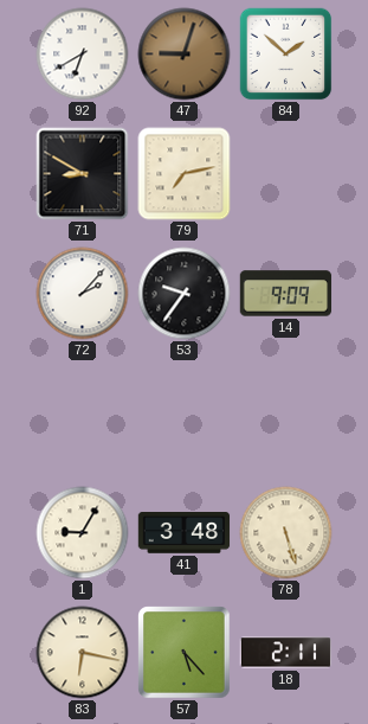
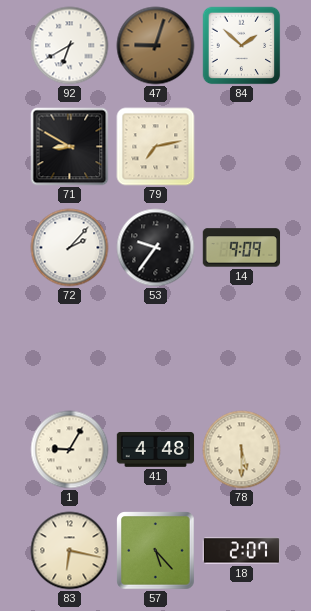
41: 3:48 -> 4:48
78: 5:27 -> 5:30
18: 2:11 -> 2:07
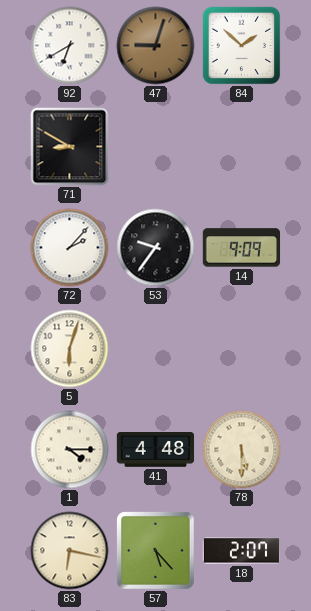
79: 7:13 -> none
5: none -> 6:03
1: 9:05 -> 4:15
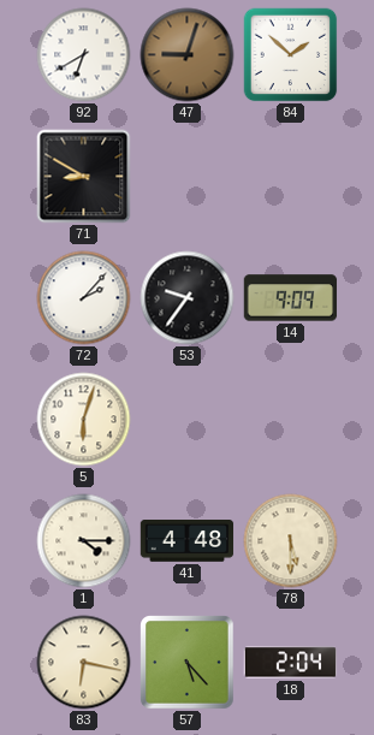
18: 2:07 -> 2:04
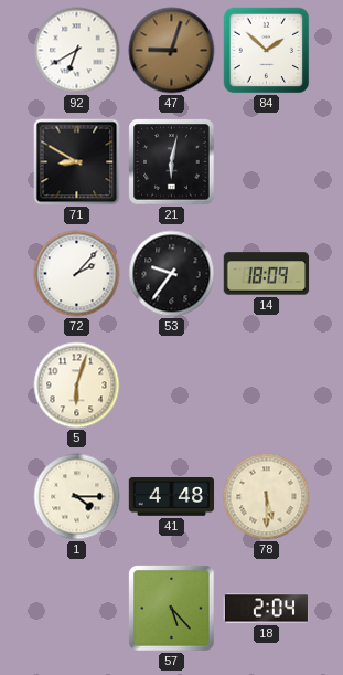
21: none -> 6:02
14: 9:09 -> 18:09
83: 6:17 -> none
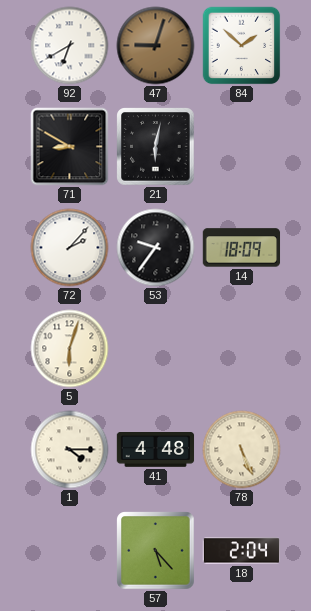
78: 5:30 -> 5:26
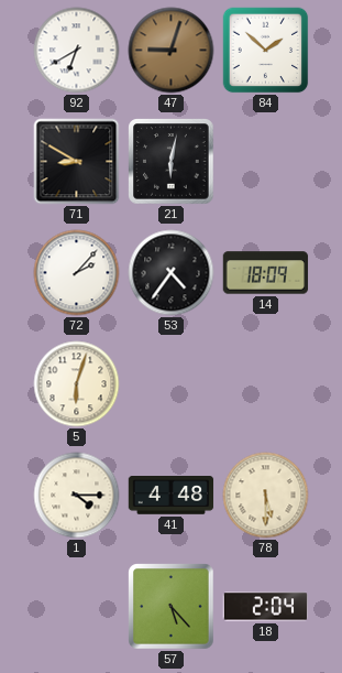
53: 9:36 -> 4:36
78: 5:26 -> 5:30
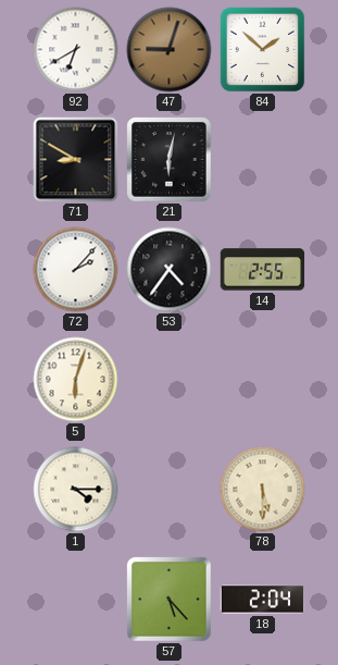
14: 18:09 -> 2:55
41: 4:48 -> none
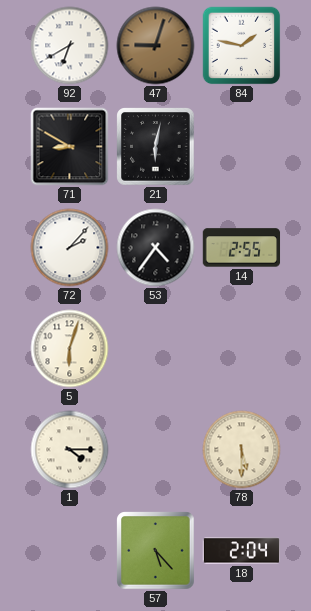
84: 1:52 -> 1:47
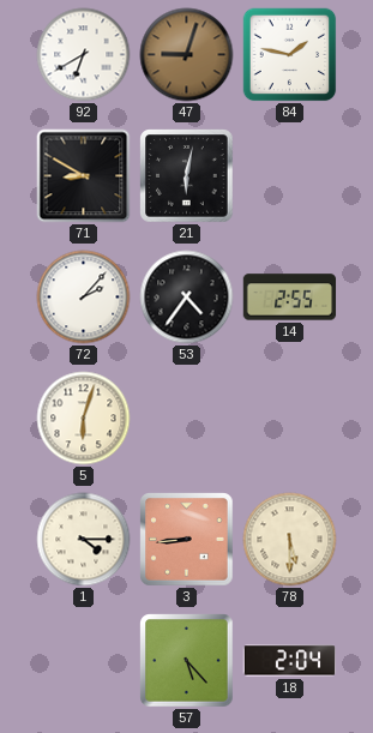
3: none -> 8:44
